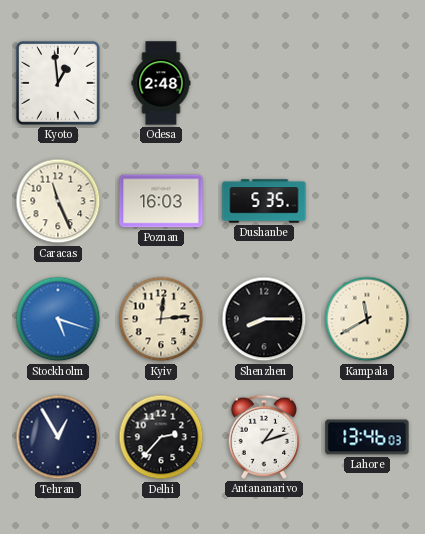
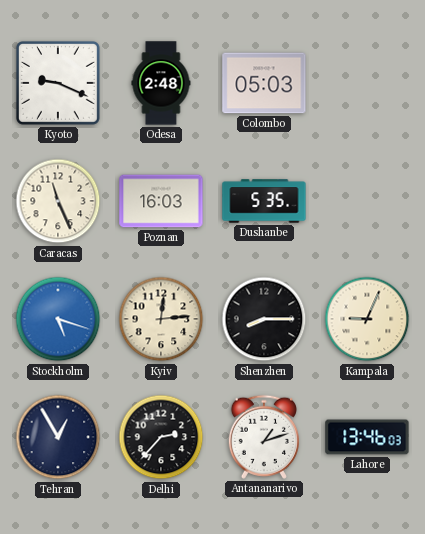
Kyoto: 12:59 -> 9:19
Colombo: none -> 05:03
Kampala: 11:40 -> 9:04
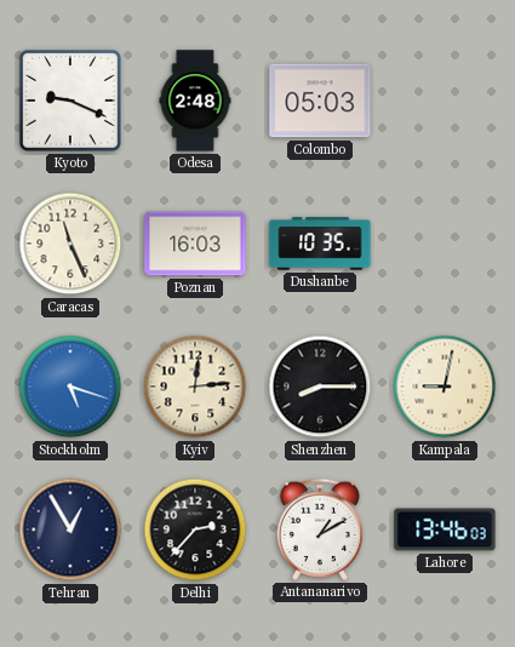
Dushanbe: 5:35 -> 10:35
Kampala: 9:04 -> 9:02
Antananarivo: 1:12 -> 1:10
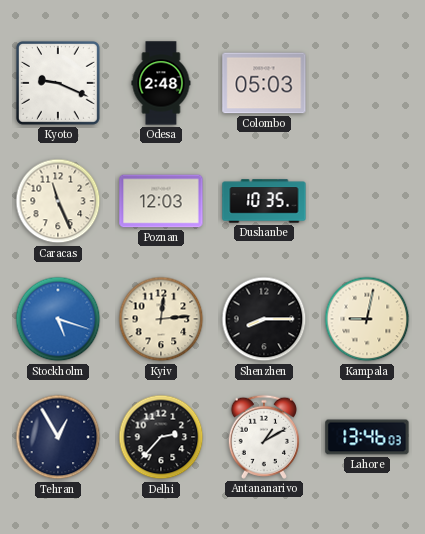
Poznan: 16:03 -> 12:03
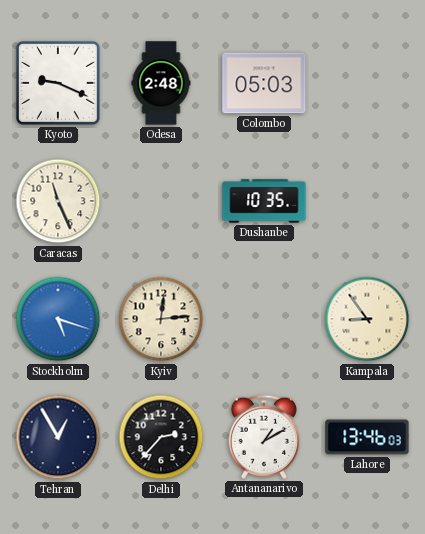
Poznan: 12:03 -> none
Shenzhen: 8:15 -> none
Kampala: 9:02 -> 8:54
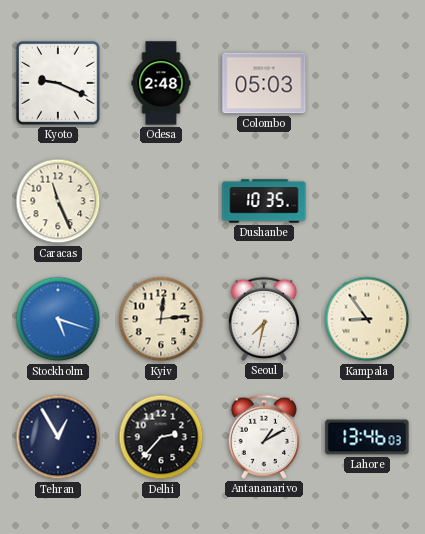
Seoul: none -> 7:32
